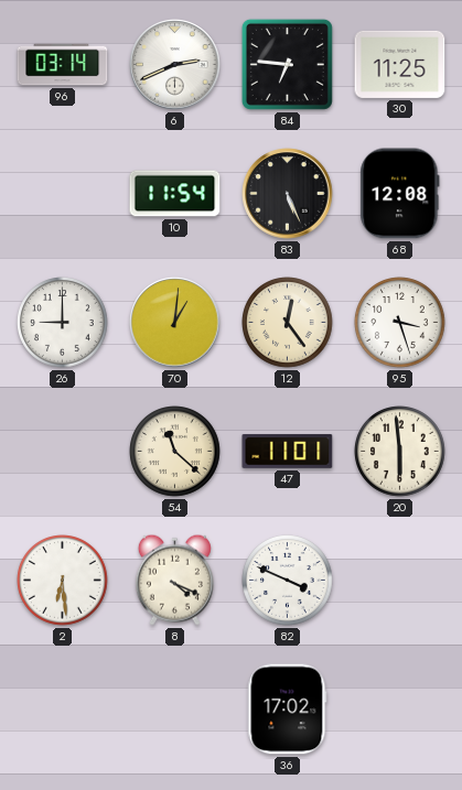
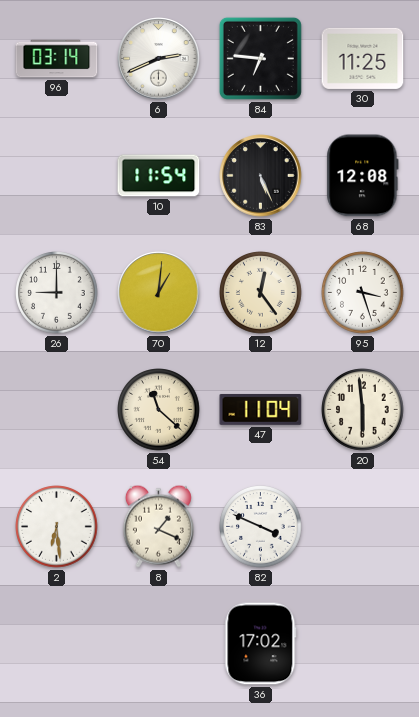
47: 11:01 -> 11:04
8: 4:19 -> 1:19
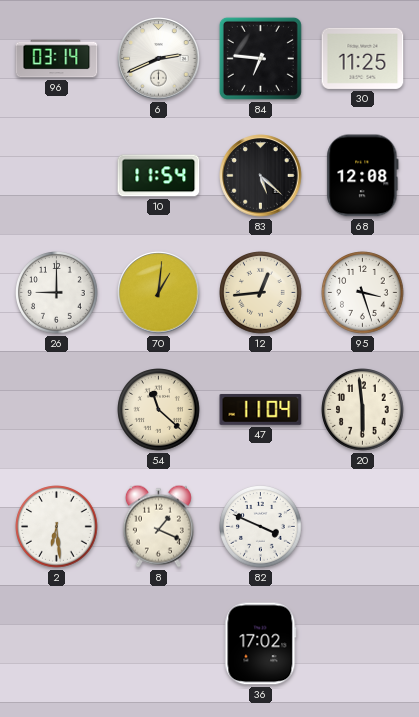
83: 5:26 -> 5:22
12: 12:24 -> 12:44
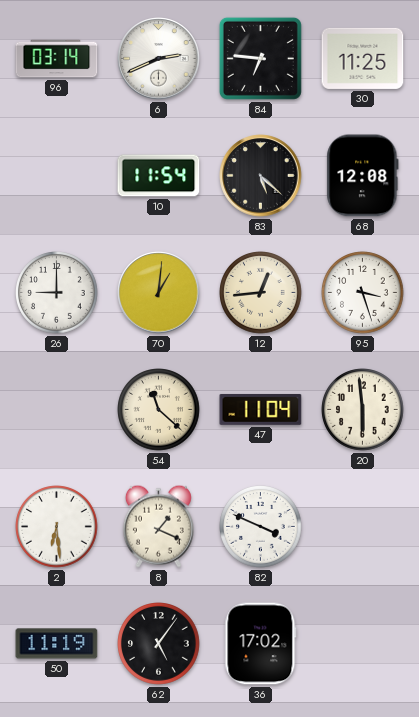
50: none -> 11:19
62: none -> 5:06
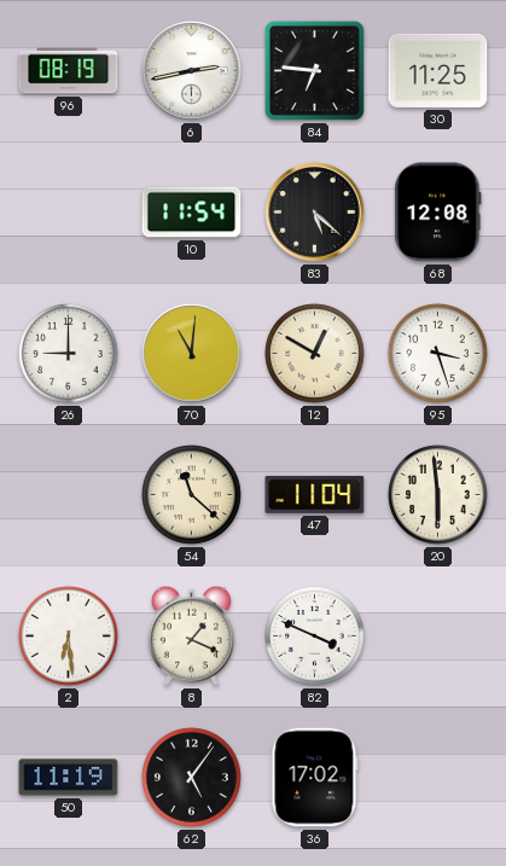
96: 03:14 -> 08:19
6: 2:41 -> 2:43
70: 1:01 -> 11:01
12: 12:44 -> 12:50
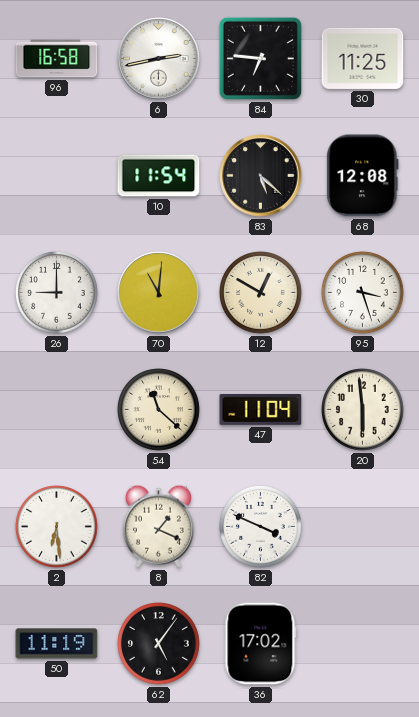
96: 08:19 -> 16:58
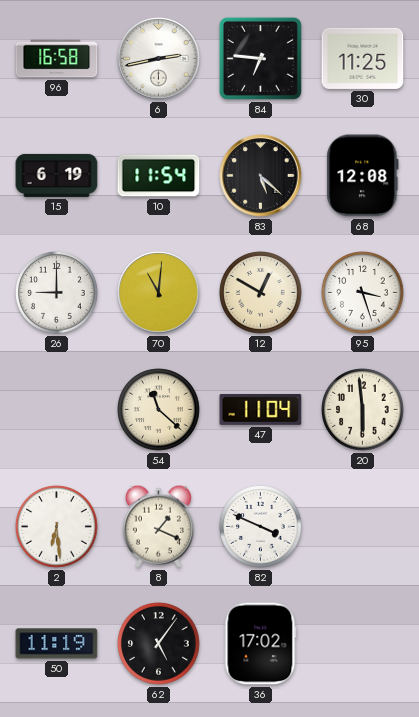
15: none -> 6:19
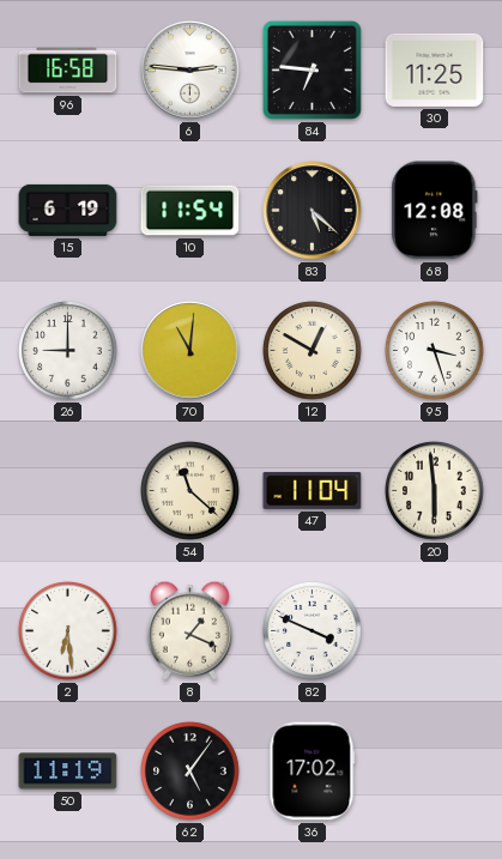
6: 2:43 -> 2:46
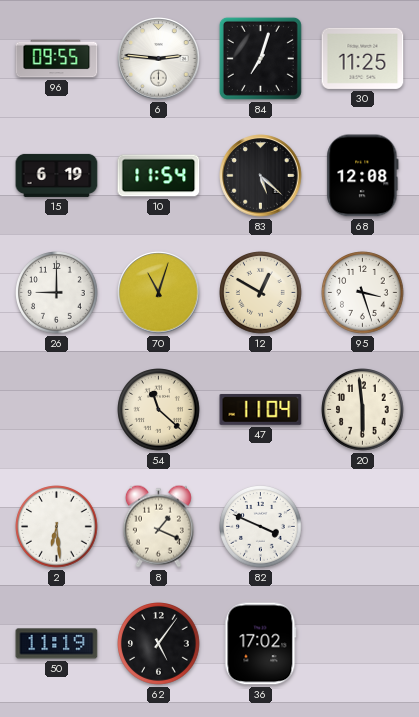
96: 16:58 -> 09:55
84: 6:46 -> 7:03
70: 11:01 -> 11:03
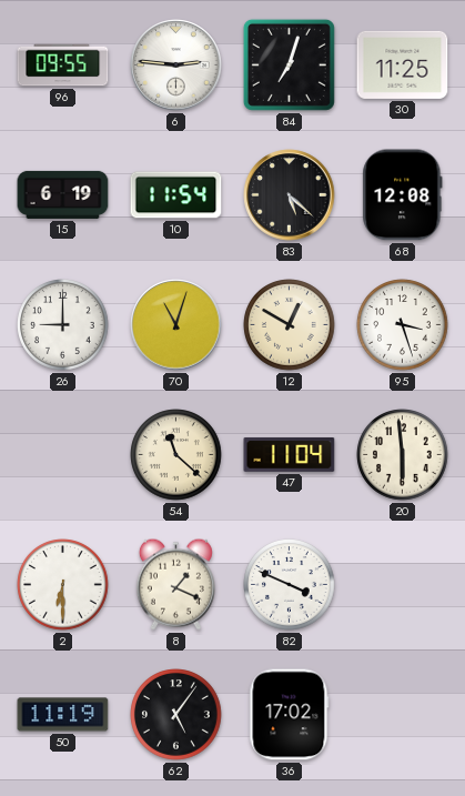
2: 6:29 -> 6:30
